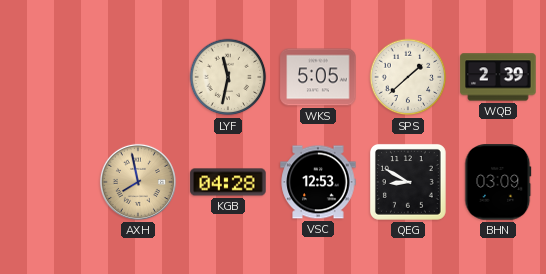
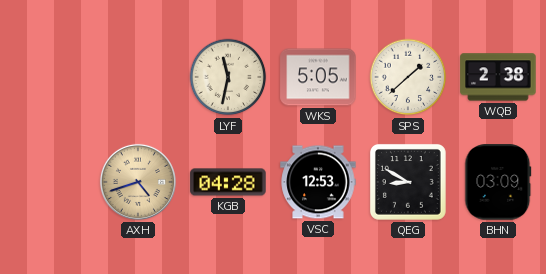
WQB: 2:39 -> 2:38
AXH: 7:58 -> 4:42
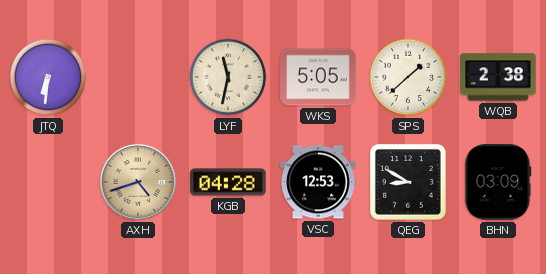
JTQ: none -> 6:31
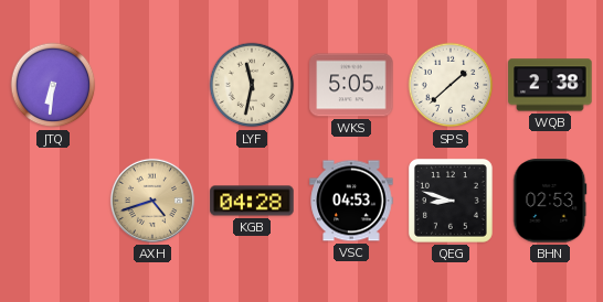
VSC: 12:53 -> 04:53
QEG: 8:50 -> 8:48
BHN: 03:09 -> 02:53
